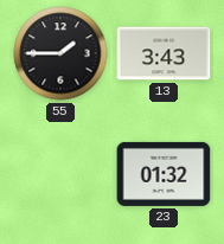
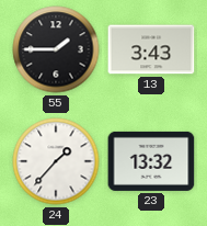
24: none -> 1:37
23: 01:32 -> 13:32
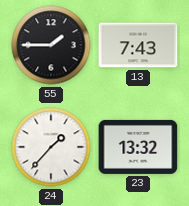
13: 3:43 -> 7:43
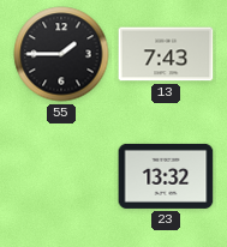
24: 1:37 -> none
